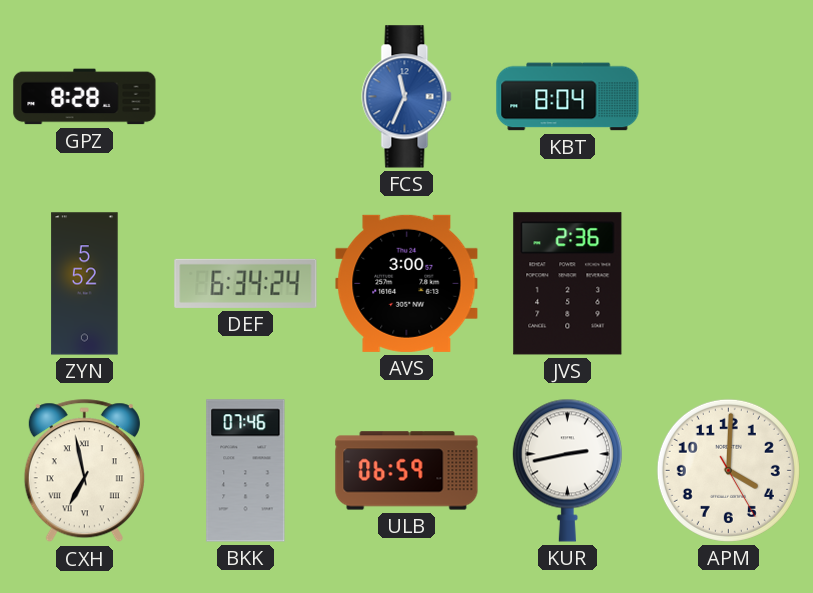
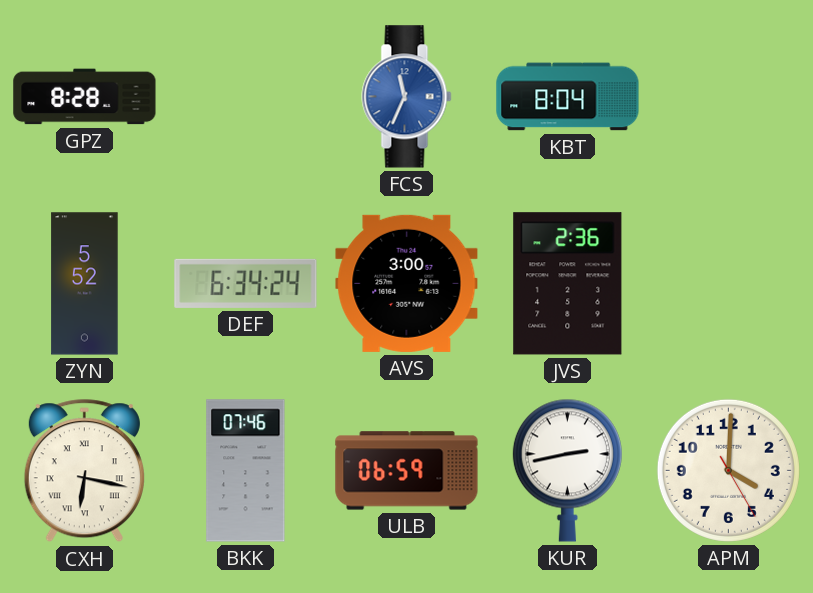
CXH: 6:58 -> 6:17
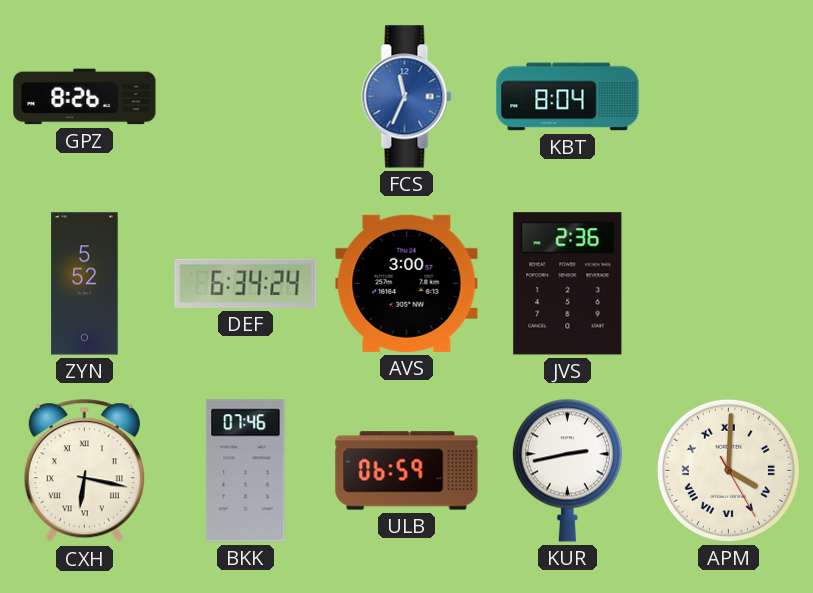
GPZ: 8:28 -> 8:26
APM numerals: Arabic -> Roman
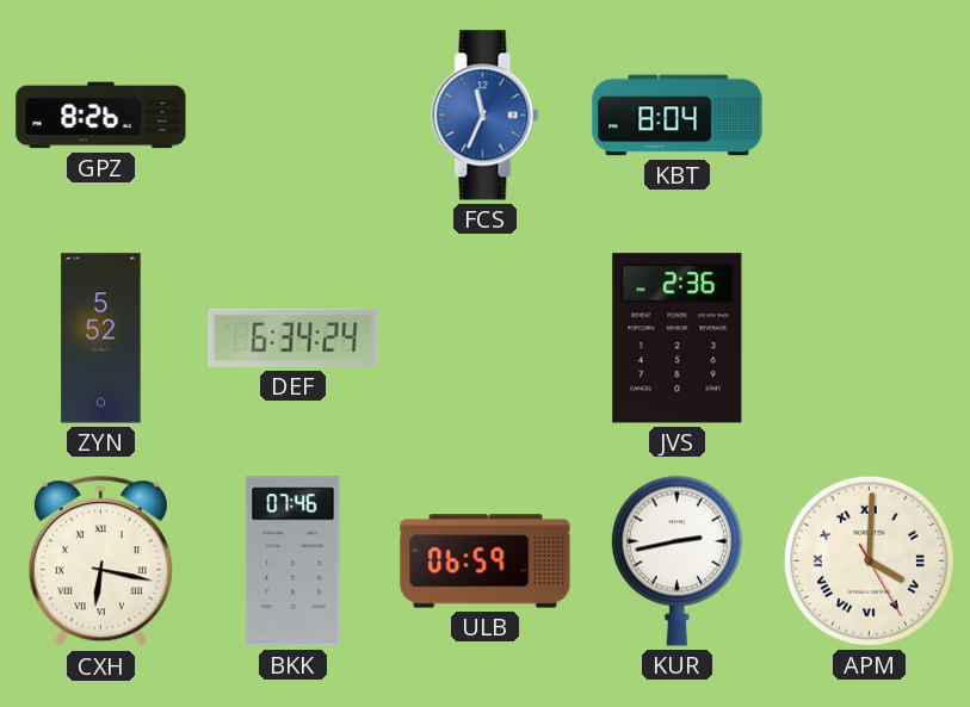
AVS: 3:00 -> none
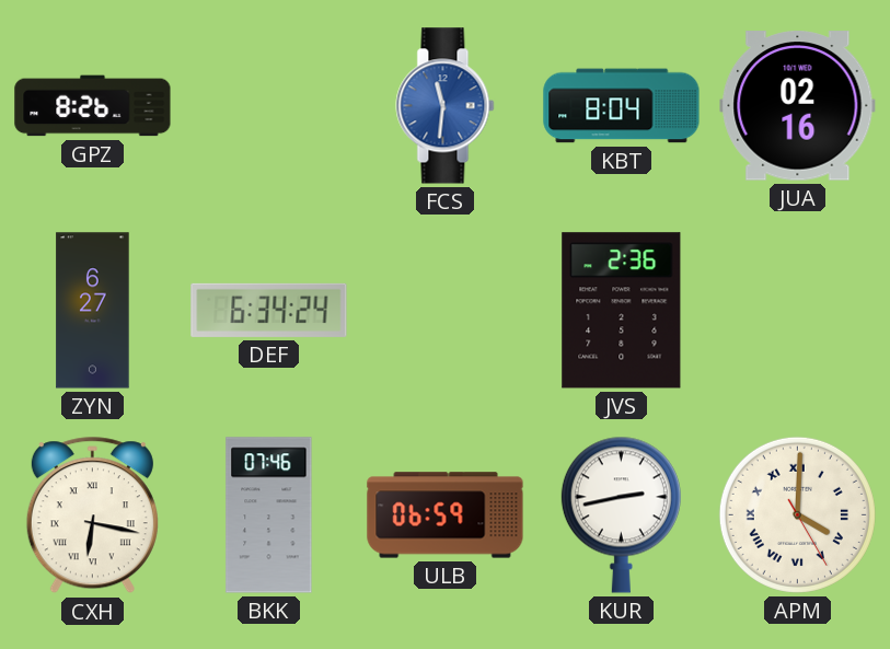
FCS: 11:34 -> 11:31
JUA: none -> 02:16
ZYN: 5:52 -> 6:27
